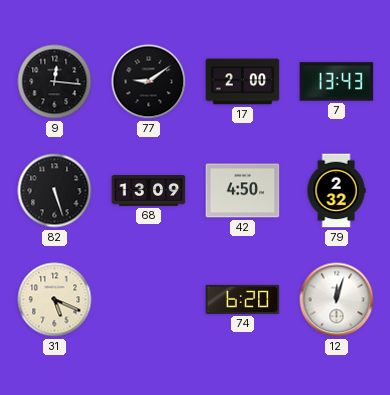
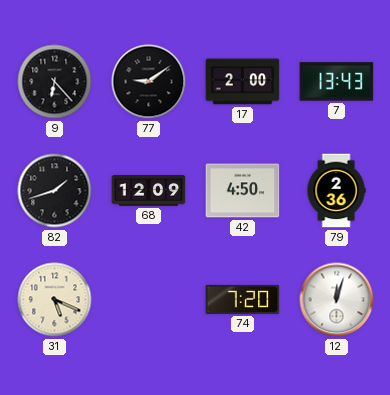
9: 12:16 -> 6:23
82: 5:27 -> 1:42
68: 13:09 -> 12:09
79: 2:32 -> 2:36
74: 6:20 -> 7:20
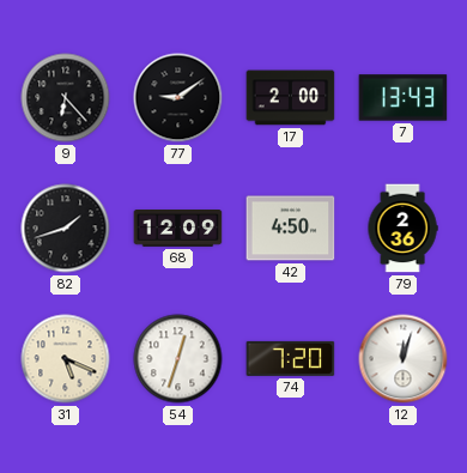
54: none -> 12:33
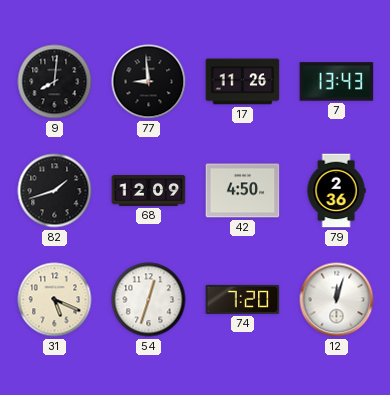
9: 6:23 -> 8:01
77: 9:09 -> 8:59
17: 2:00 -> 11:26
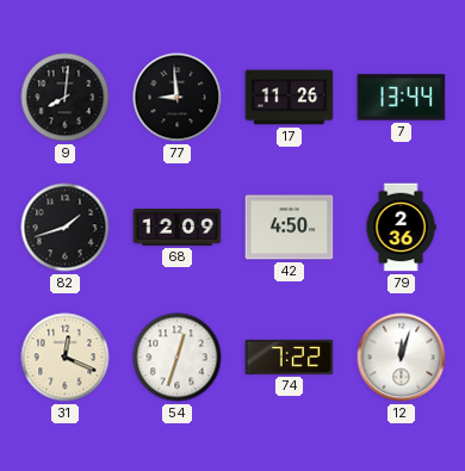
7: 13:43 -> 13:44
31: 5:19 -> 12:19
74: 7:20 -> 7:22
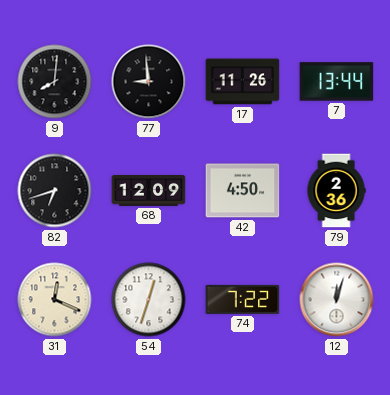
82: 1:42 -> 6:42
